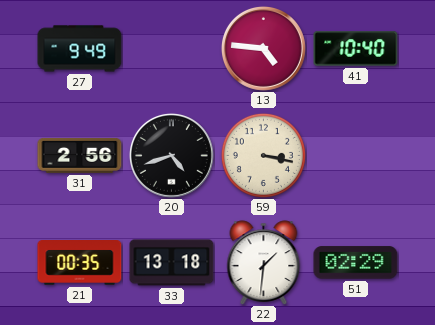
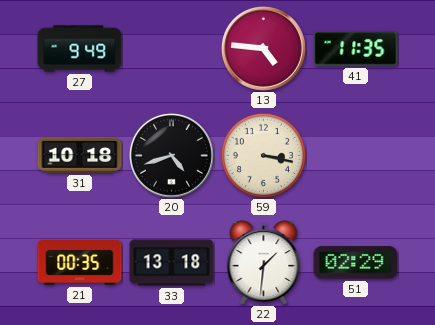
41: 10:40 -> 11:35
31: 2:56 -> 10:18
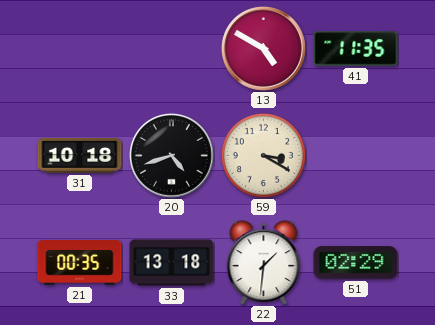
27: 9:49 -> none
13: 4:46 -> 4:50
59: 3:17 -> 3:20
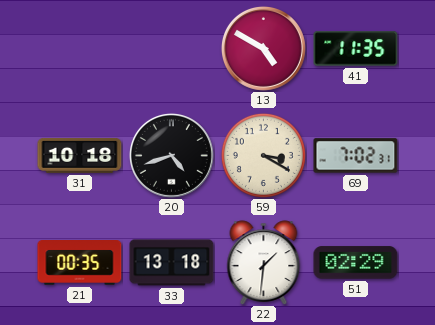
69: none -> 7:02
